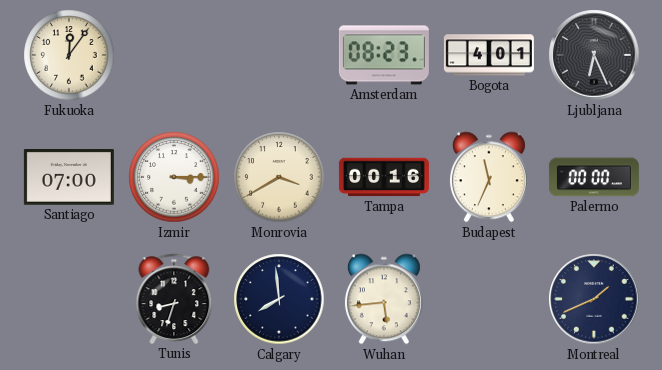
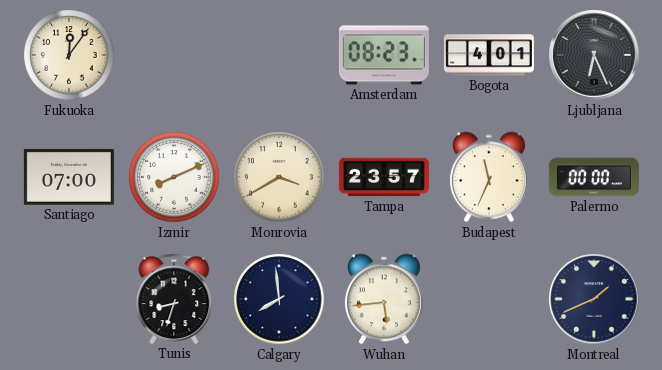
Izmir: 3:15 -> 8:11
Tampa: 00:16 -> 23:57
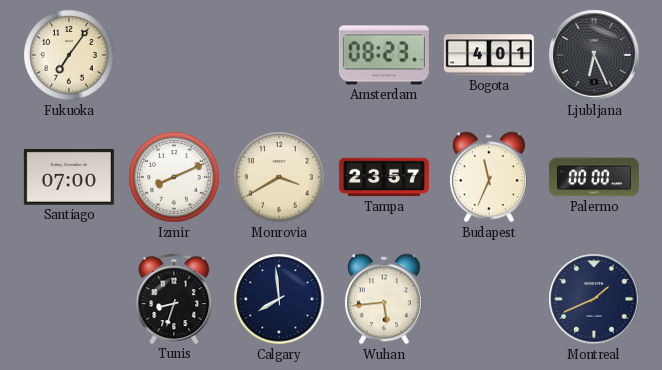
Fukuoka: 12:06 -> 7:06
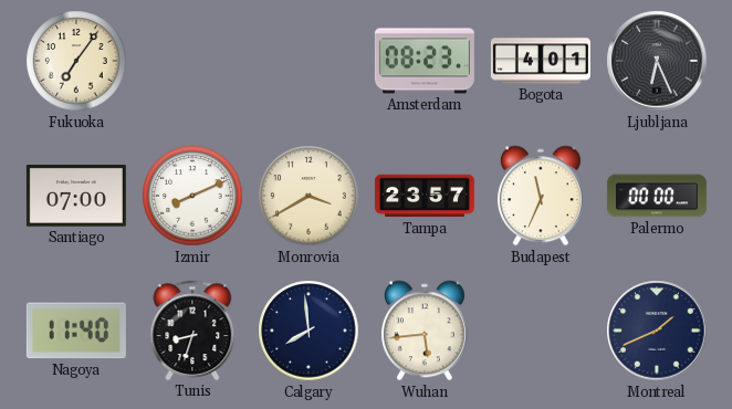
Nagoya: none -> 11:40
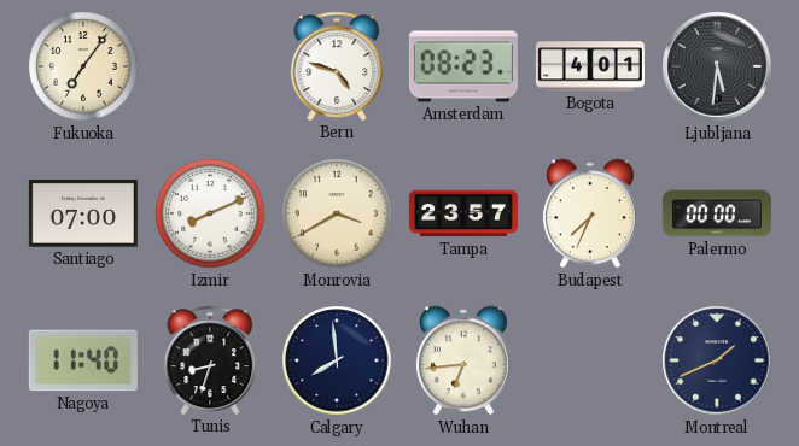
Bern: none -> 4:48
Ljubljana: 6:26 -> 5:31
Budapest: 11:34 -> 7:34
Wuhan: 5:44 -> 6:44
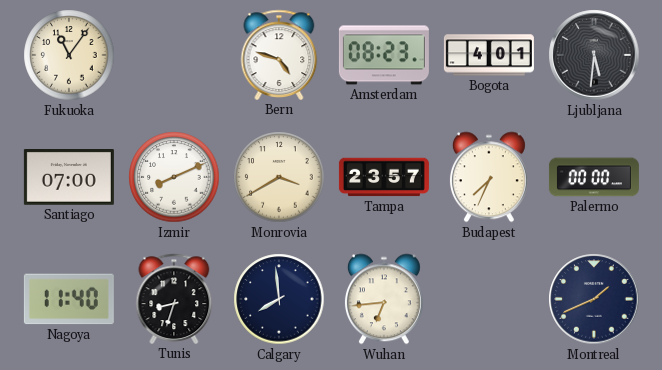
Fukuoka: 7:06 -> 11:06
